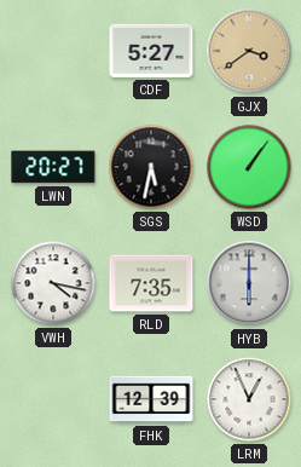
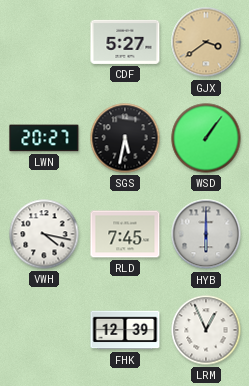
RLD: 7:35 -> 7:45
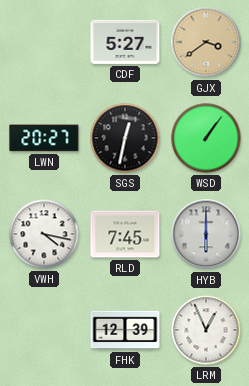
SGS: 5:32 -> 12:32
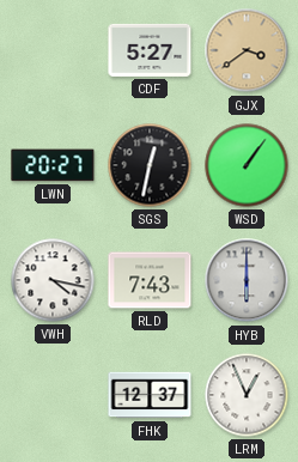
RLD: 7:45 -> 7:43
FHK: 12:39 -> 12:37
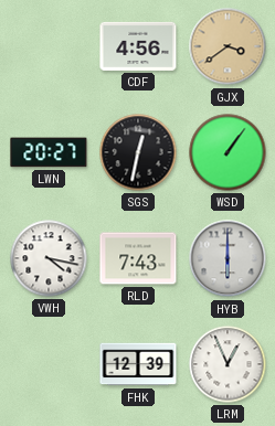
CDF: 5:27 -> 4:56
FHK: 12:37 -> 12:39
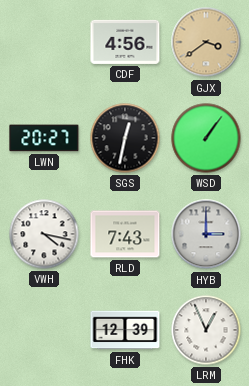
HYB: 6:00 -> 3:00
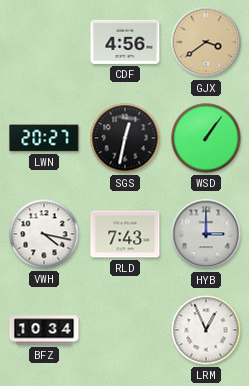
BFZ: none -> 10:34
FHK: 12:39 -> none
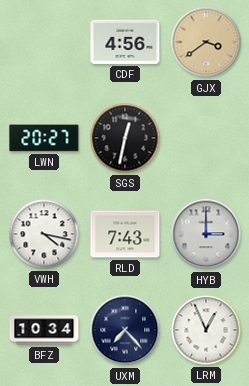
WSD: 1:06 -> none
UXM: none -> 7:23
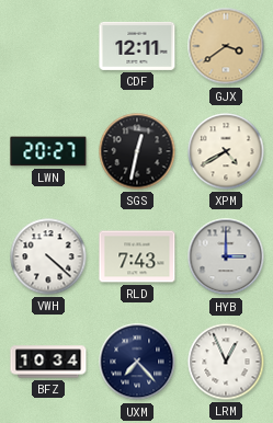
CDF: 4:56 -> 12:11
XPM: none -> 4:40
VWH: 4:17 -> 4:22
